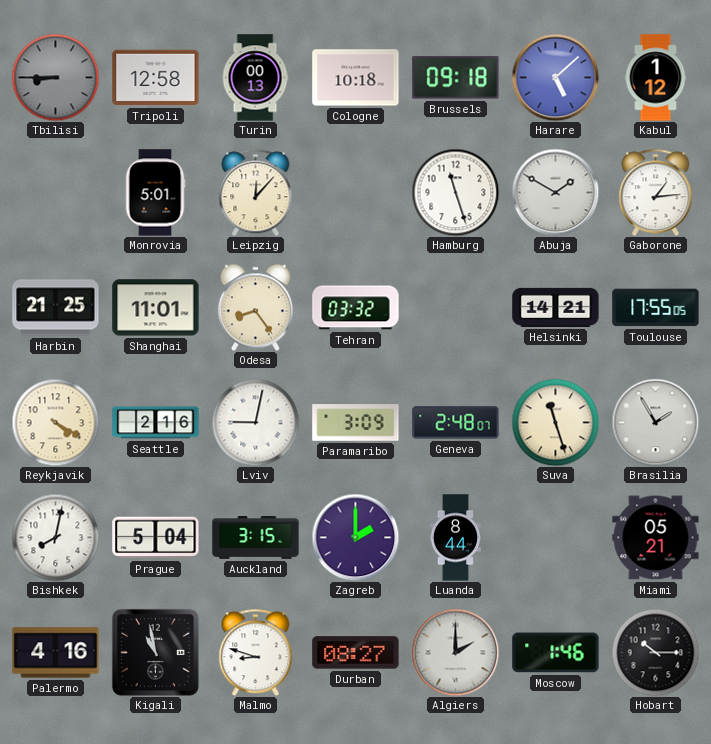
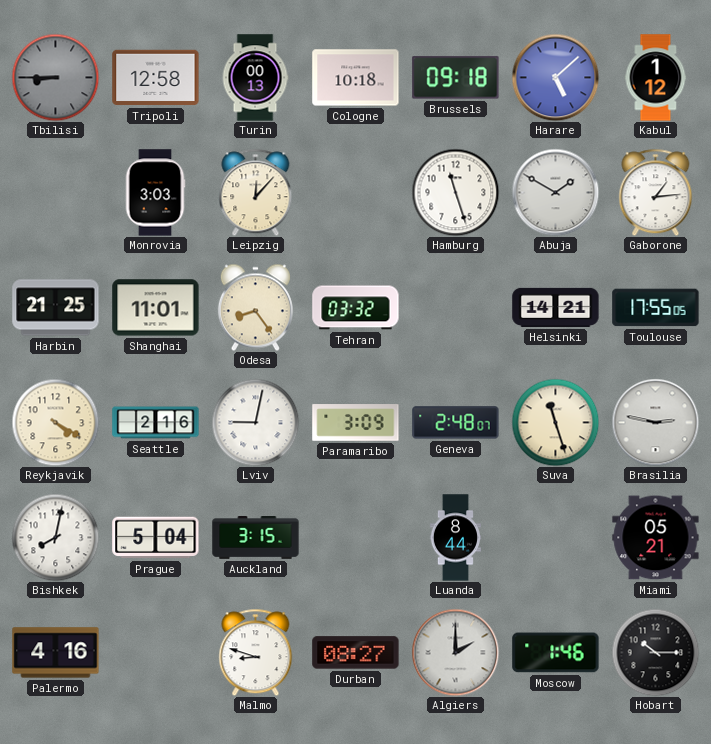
Monrovia: 5:01 -> 3:03
Brasilia: 1:55 -> 2:47
Zagreb: 2:00 -> none
Kigali: 10:58 -> none
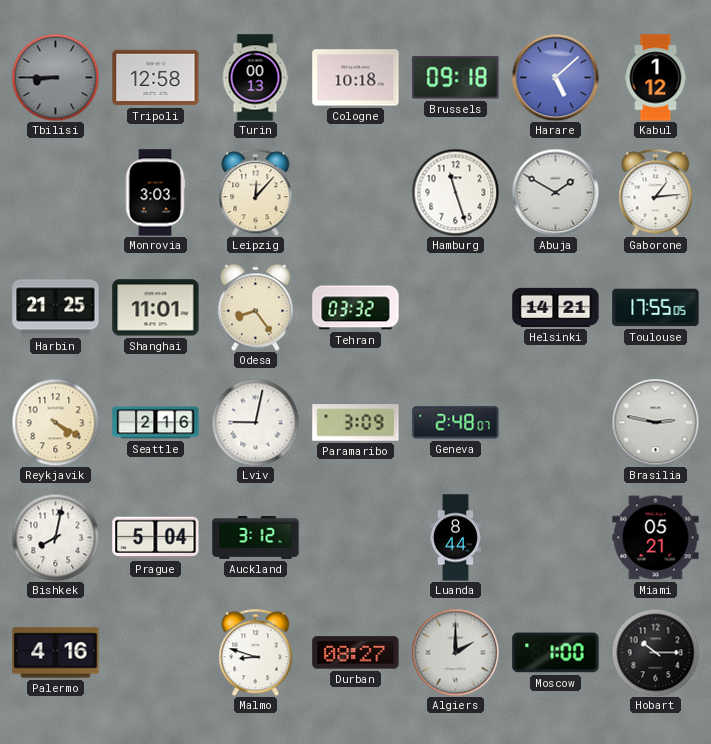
Suva: 11:27 -> none
Auckland: 3:15 -> 3:12
Moscow: 1:46 -> 1:00
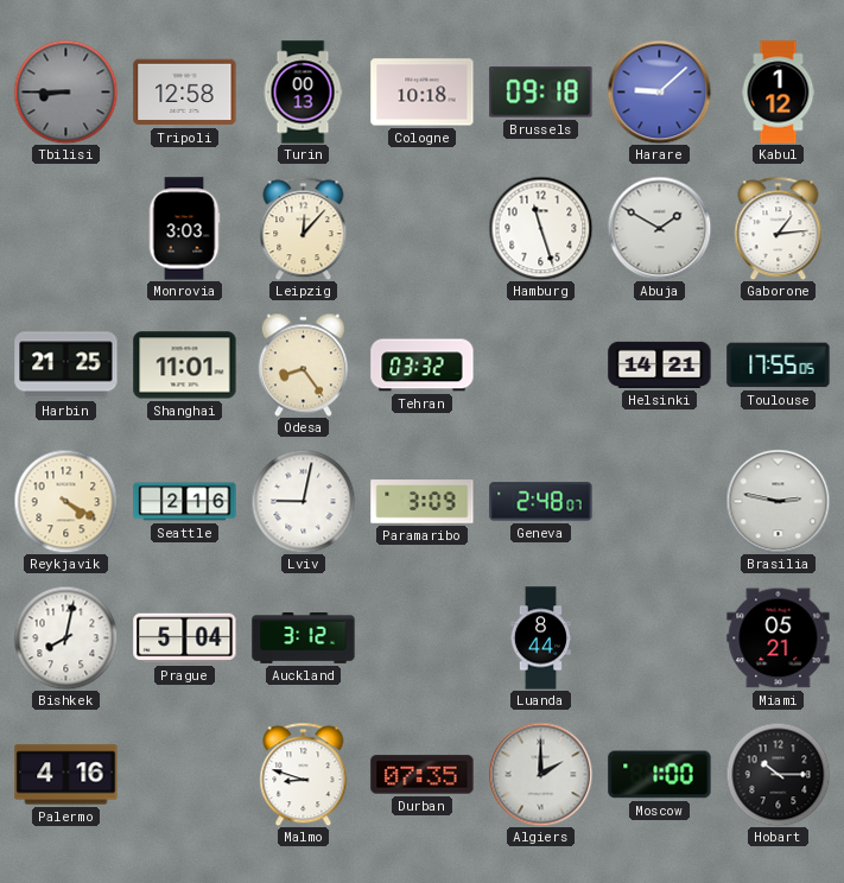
Harare: 5:08 -> 9:08
Durban: 08:27 -> 07:35
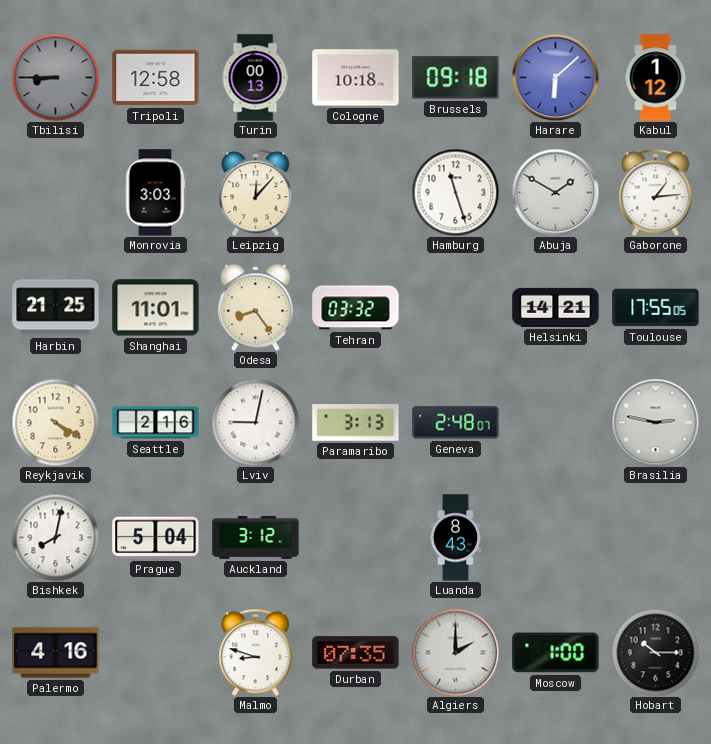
Harare: 9:08 -> 6:08
Paramaribo: 3:09 -> 3:13
Luanda: 8:44 -> 8:43
Miami: 05:21 -> none
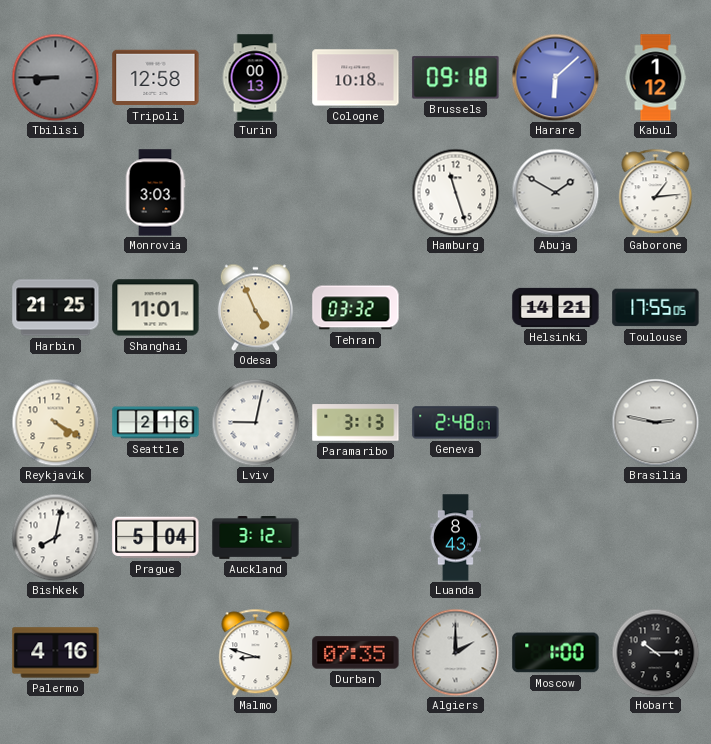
Leipzig: 12:07 -> none
Odesa: 8:24 -> 4:56
